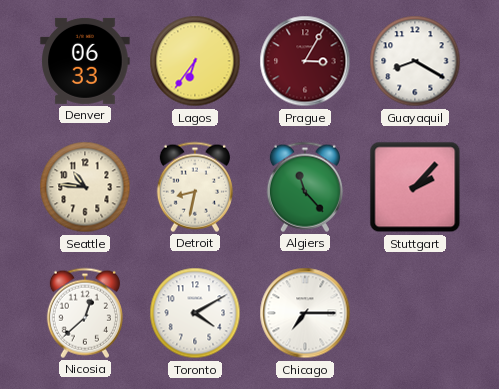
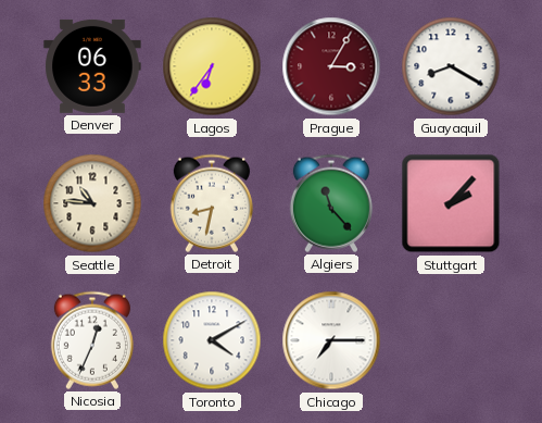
Nicosia: 12:38 -> 12:34
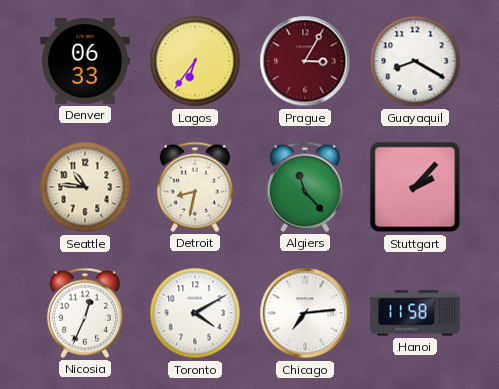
Chicago: 7:15 -> 7:14
Hanoi: none -> 11:58
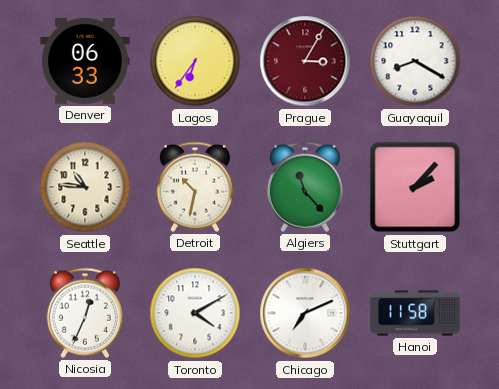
Detroit: 8:32 -> 10:32
Chicago: 7:14 -> 7:11
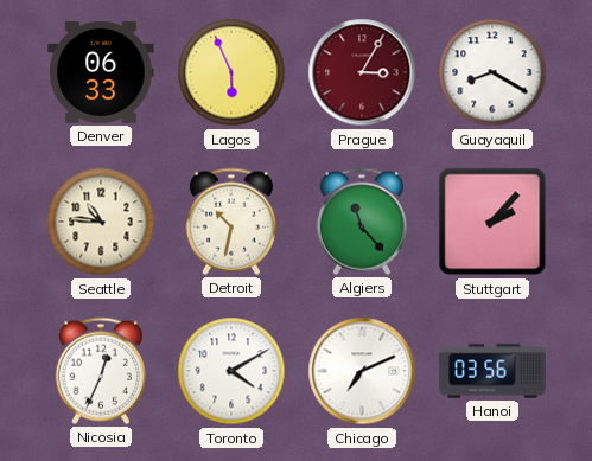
Lagos: 6:36 -> 5:56
Hanoi: 11:58 -> 03:56
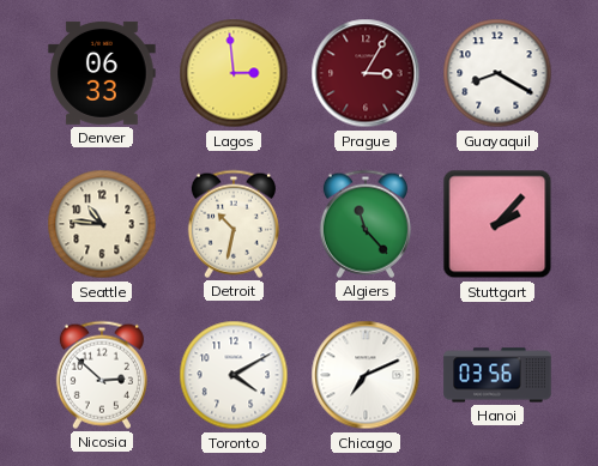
Lagos: 5:56 -> 2:59
Nicosia: 12:34 -> 2:52
